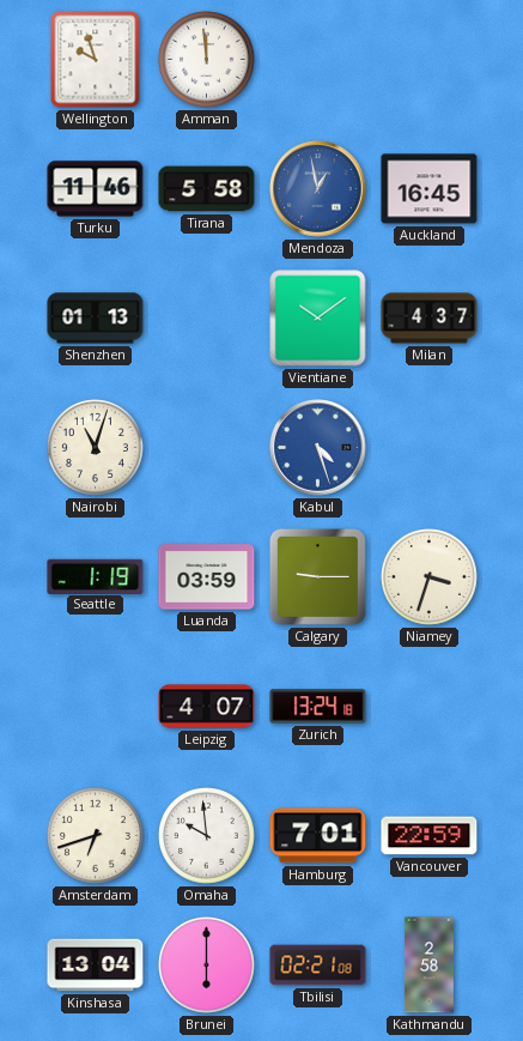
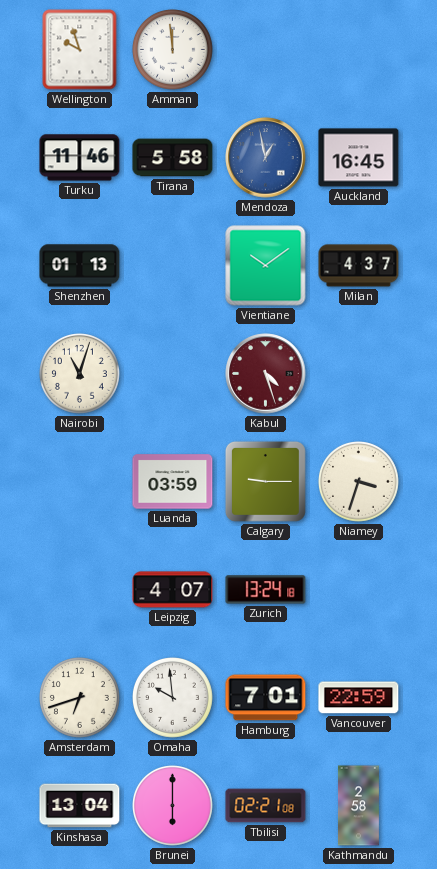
Kabul dial: blue -> burgundy
Seattle: 1:19 -> none
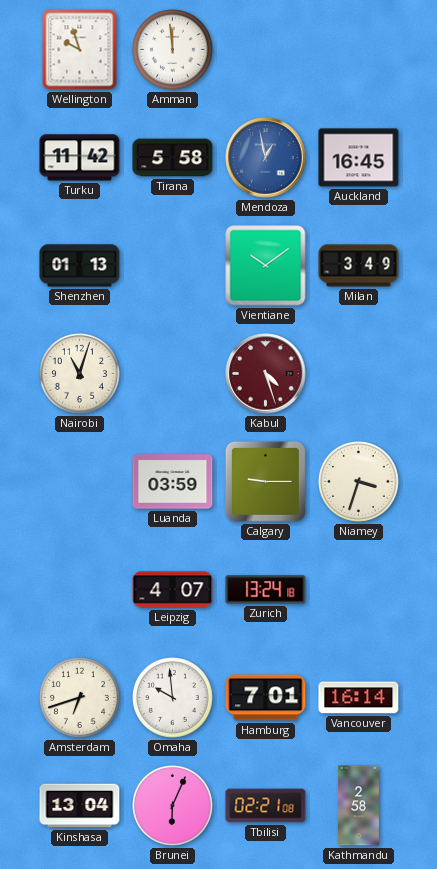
Turku: 11:46 -> 11:42
Milan: 4:37 -> 3:49
Vancouver: 22:59 -> 16:14
Brunei: 6:00 -> 6:04
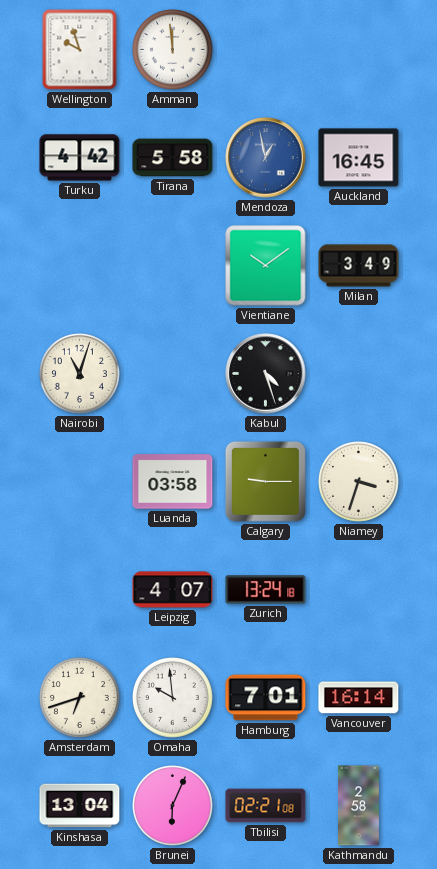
Turku: 11:42 -> 4:42
Shenzhen: 01:13 -> none
Kabul dial: burgundy -> black
Luanda: 03:59 -> 03:58
